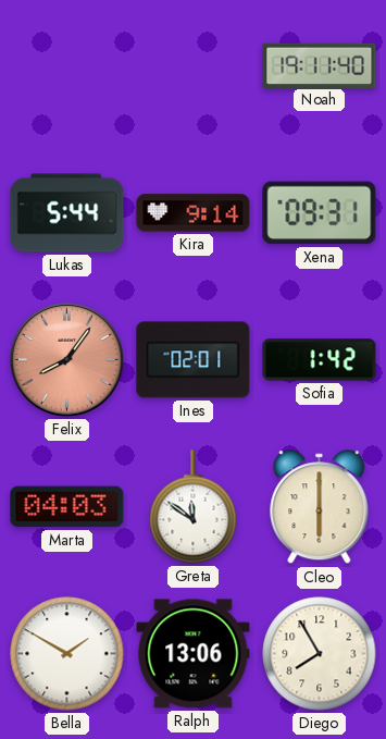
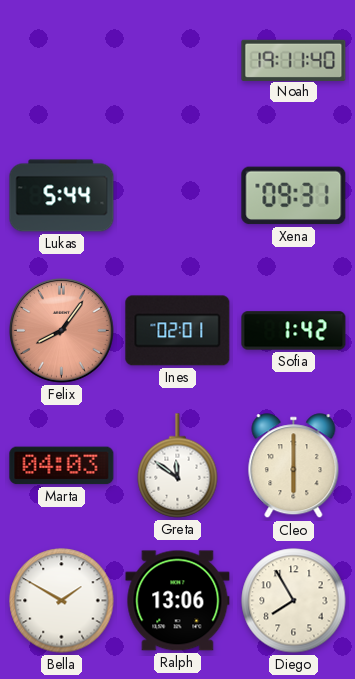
Kira: 9:14 -> none
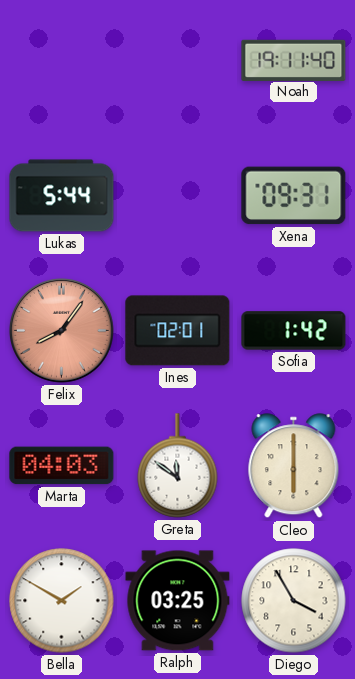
Ralph: 13:06 -> 03:25
Diego: 7:55 -> 3:55
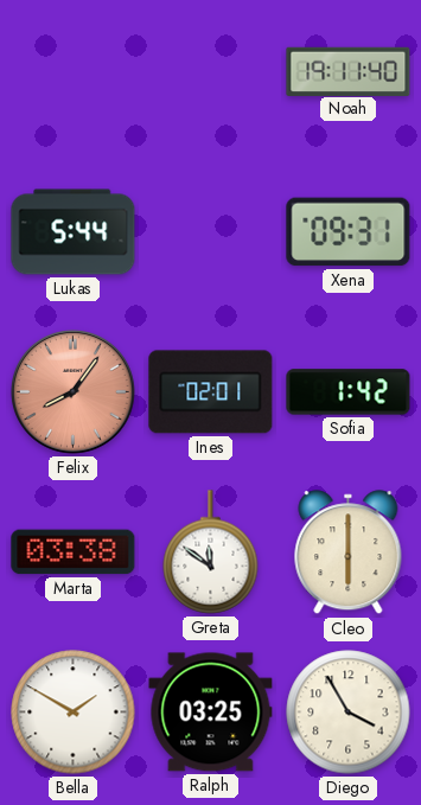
Marta: 04:03 -> 03:38
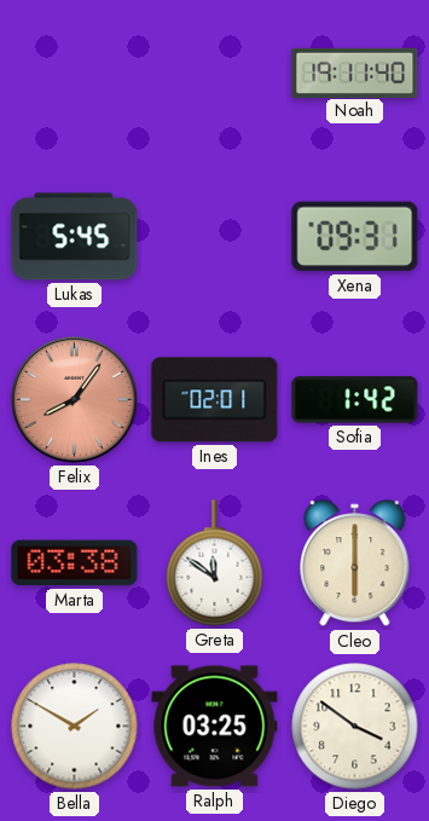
Lukas: 5:44 -> 5:45
Diego: 3:55 -> 3:51
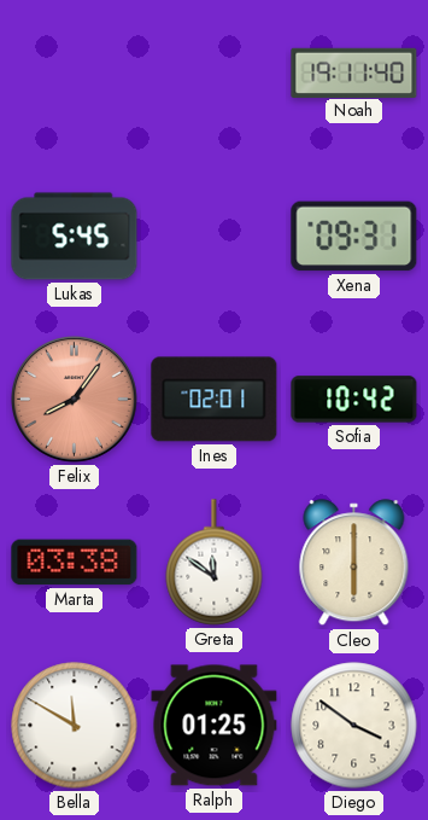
Sofia: 1:42 -> 10:42
Bella: 1:50 -> 11:50
Ralph: 03:25 -> 01:25
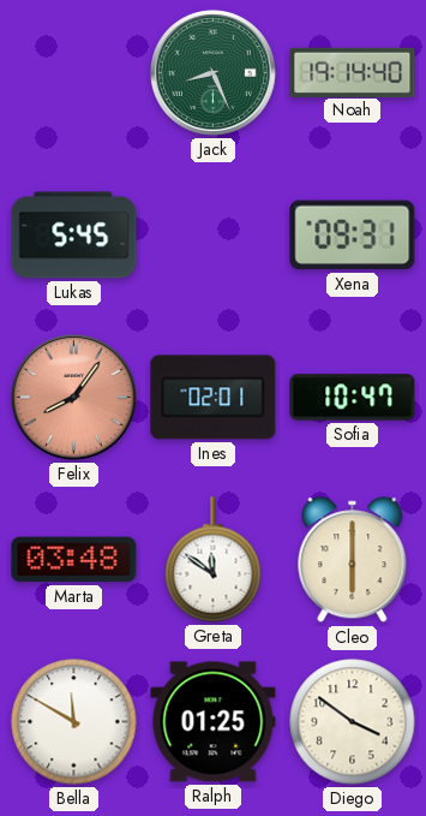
Jack: none -> 8:26
Noah: 19:11 -> 19:14
Sofia: 10:42 -> 10:47
Marta: 03:38 -> 03:48
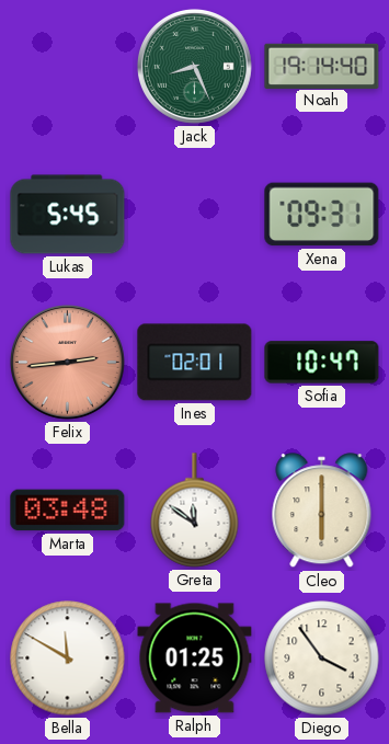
Felix: 8:06 -> 2:44
Diego: 3:51 -> 3:54
